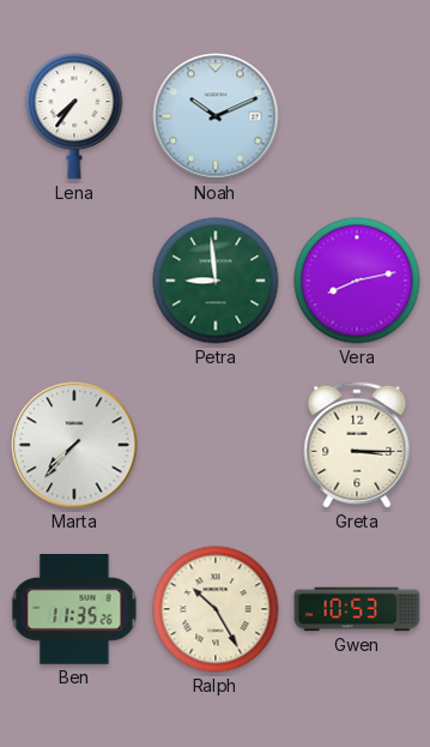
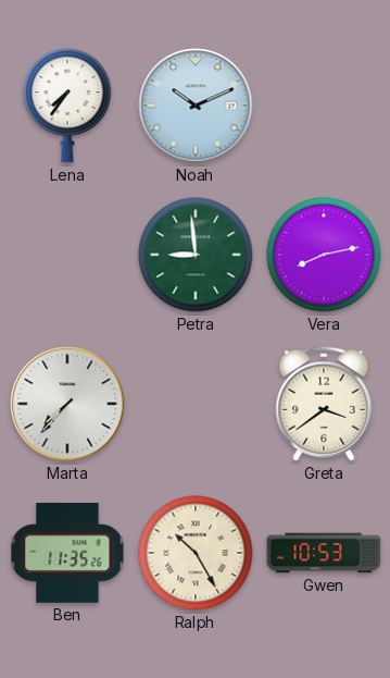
Greta: 3:15 -> 3:39
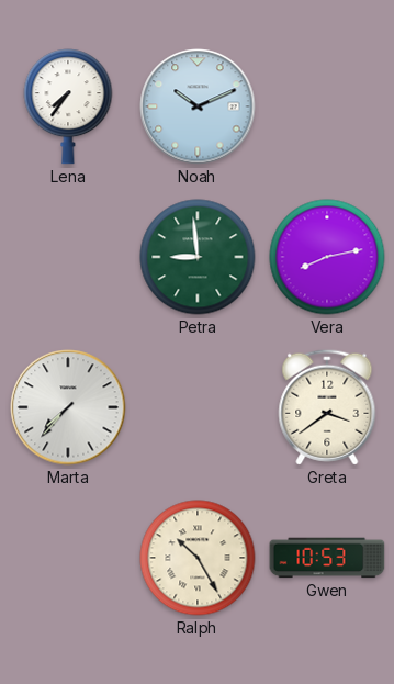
Ben: 11:35 -> none
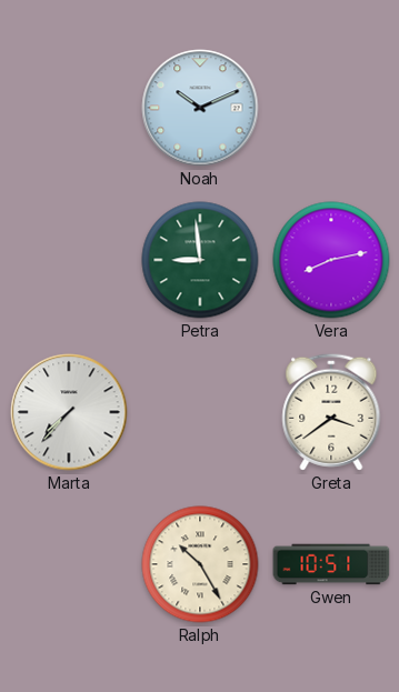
Lena: 7:36 -> none
Gwen: 10:53 -> 10:51
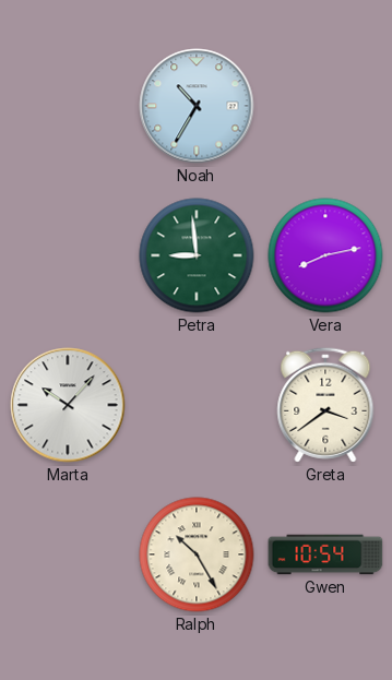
Noah: 10:11 -> 10:35
Marta: 7:37 -> 10:07
Gwen: 10:51 -> 10:54
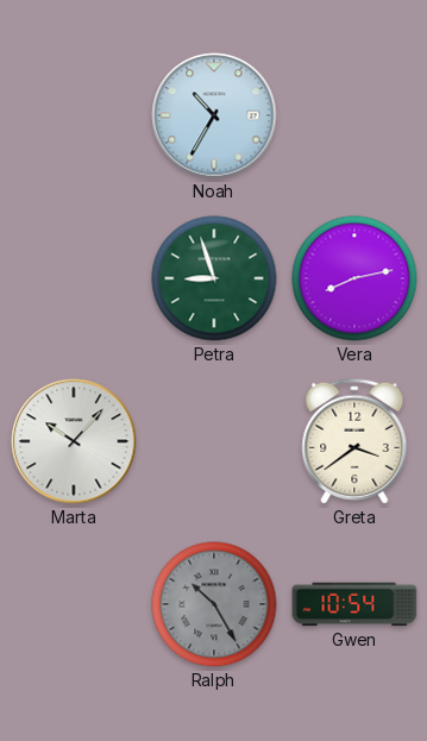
Petra: 8:59 -> 8:57
Ralph dial: cream -> grey
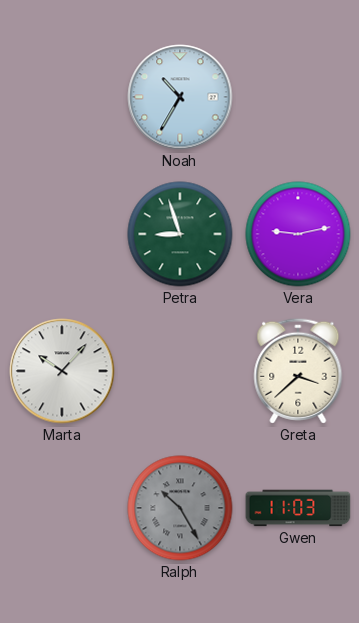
Vera: 8:13 -> 9:13
Greta: 3:39 -> 3:38
Gwen: 10:54 -> 11:03
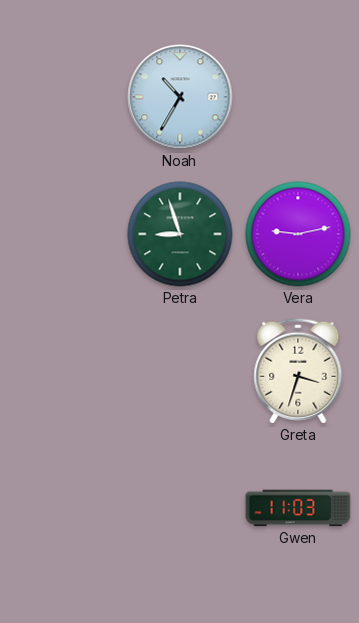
Marta: 10:07 -> none
Greta: 3:38 -> 3:33
Ralph: 10:25 -> none
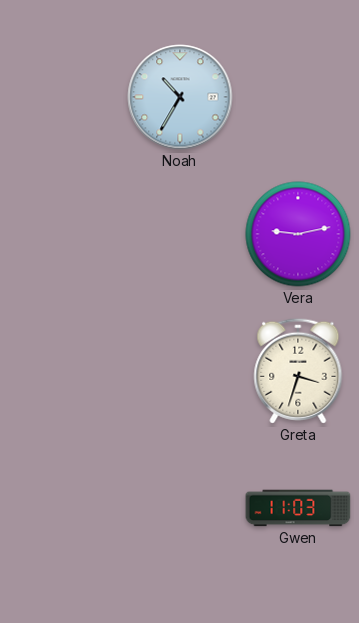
Petra: 8:57 -> none
